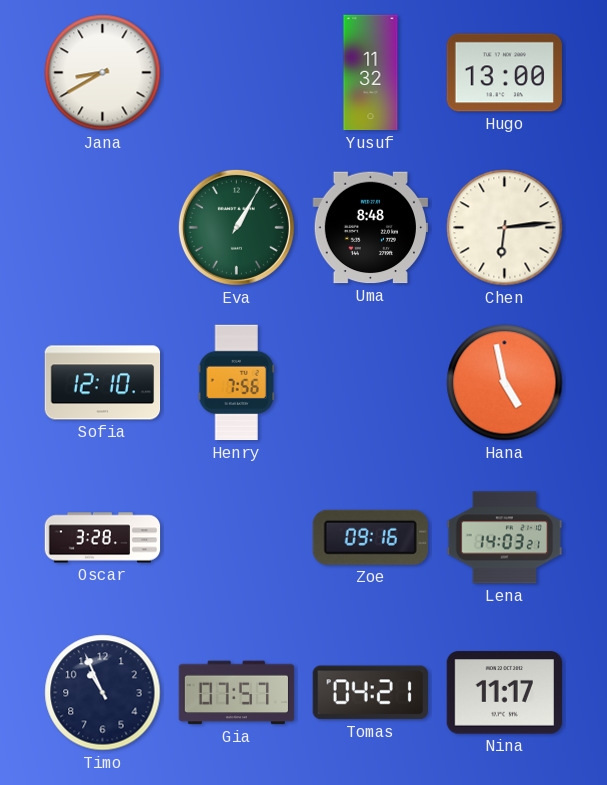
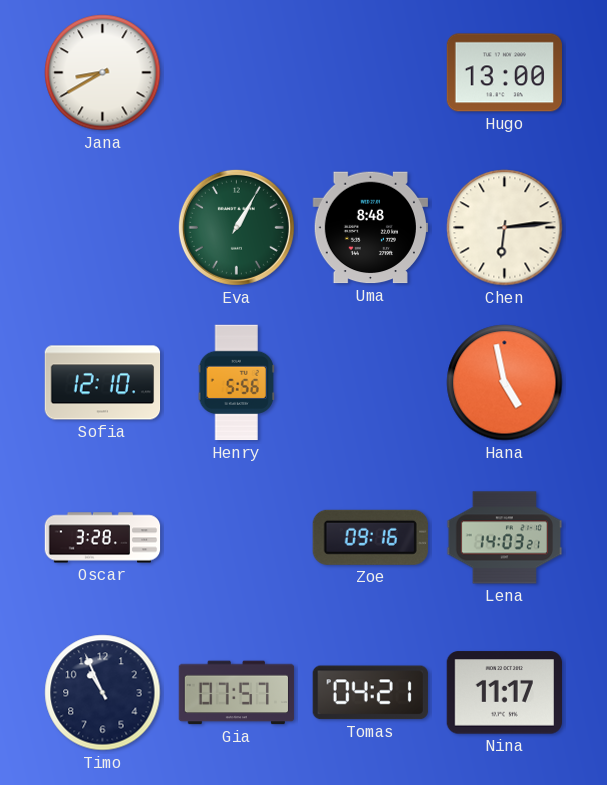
Yusuf: 11:32 -> none
Henry: 7:56 -> 5:56
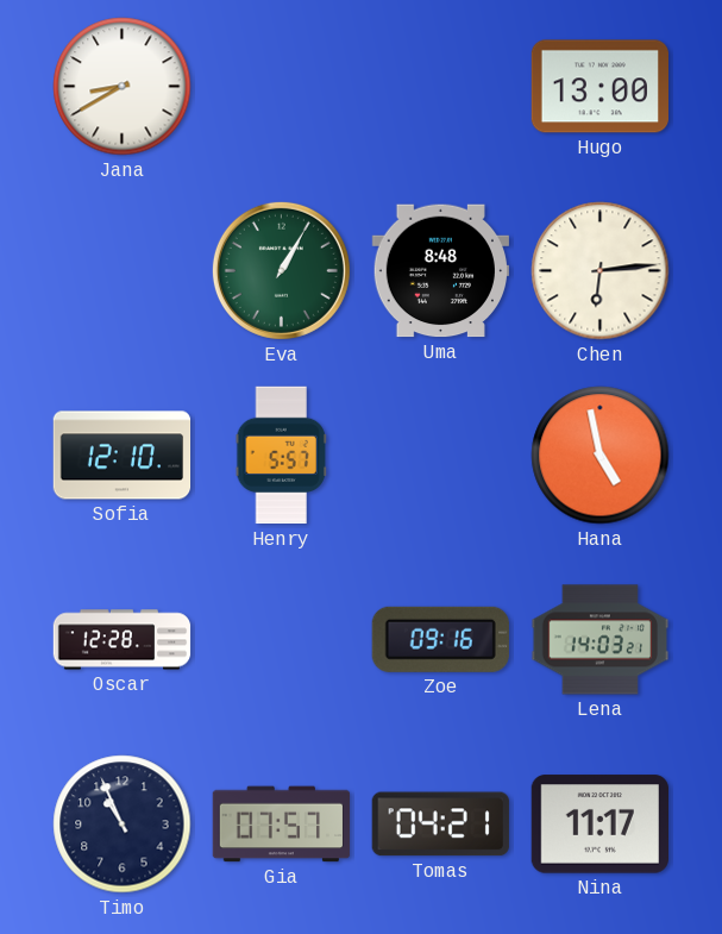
Henry: 5:56 -> 5:57
Oscar: 3:28 -> 12:28
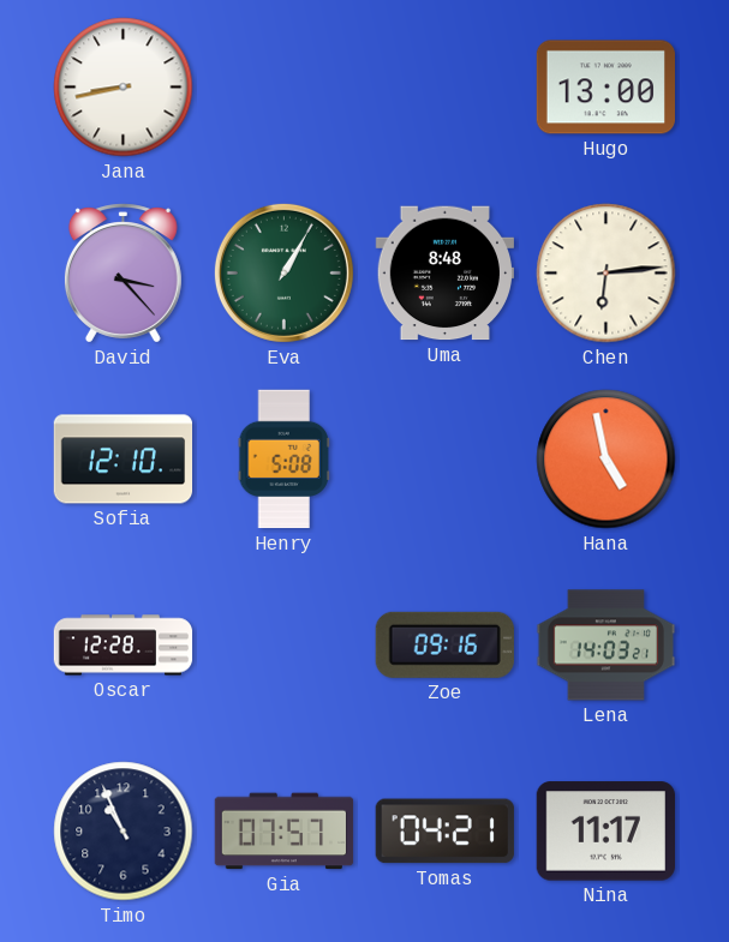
Jana: 8:40 -> 8:43
David: none -> 3:23
Henry: 5:57 -> 5:08
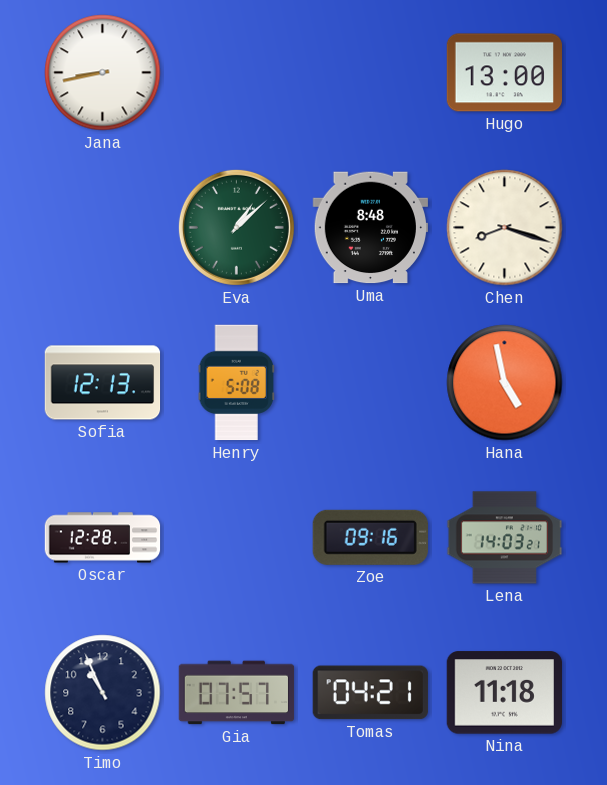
David: 3:23 -> none
Eva: 1:05 -> 1:08
Chen: 6:14 -> 8:18
Sofia: 12:10 -> 12:13
Nina: 11:17 -> 11:18
